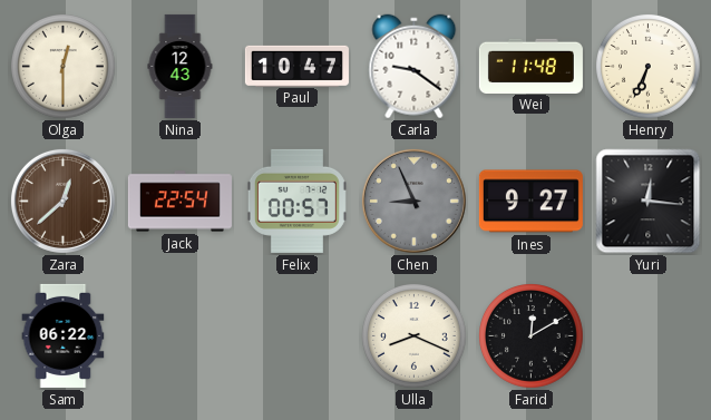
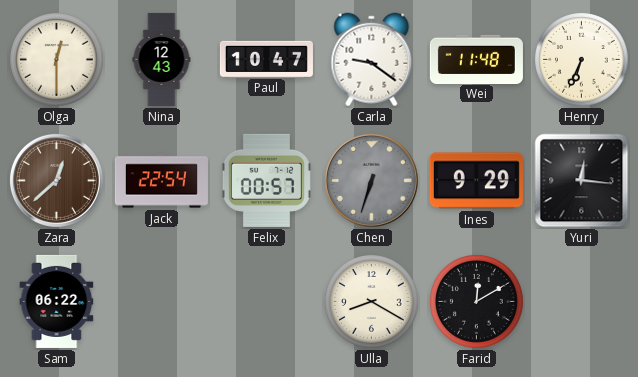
Chen: 8:56 -> 6:33
Ines: 9:27 -> 9:29
Ulla: 8:19 -> 8:20
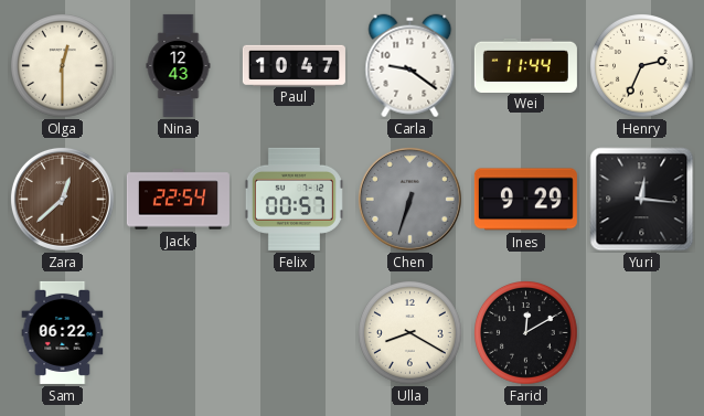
Wei: 11:48 -> 11:44
Henry: 6:34 -> 2:34
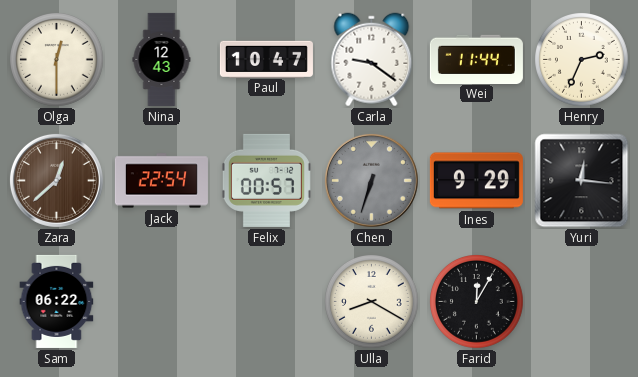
Farid: 12:10 -> 12:05
